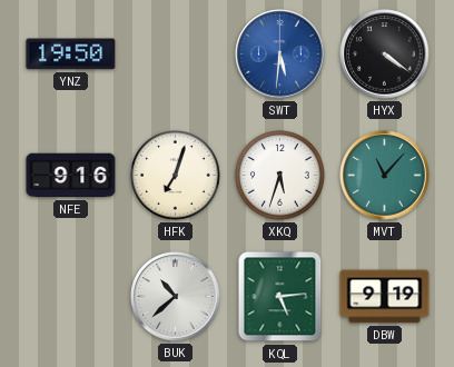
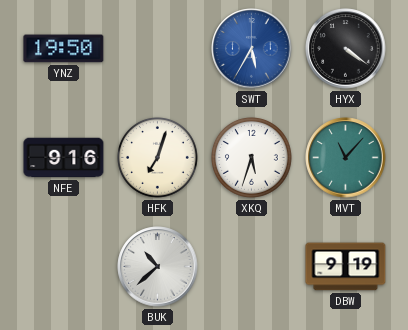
SWT: 5:31 -> 5:35
KQL: 5:14 -> none
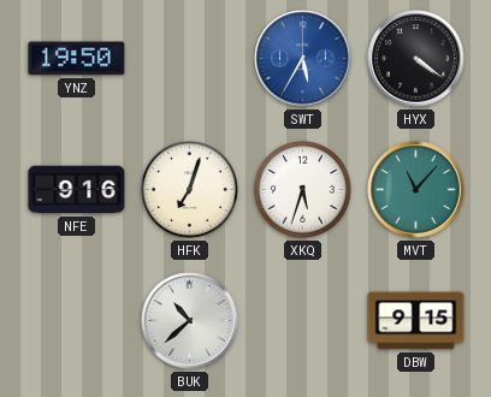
DBW: 9:19 -> 9:15
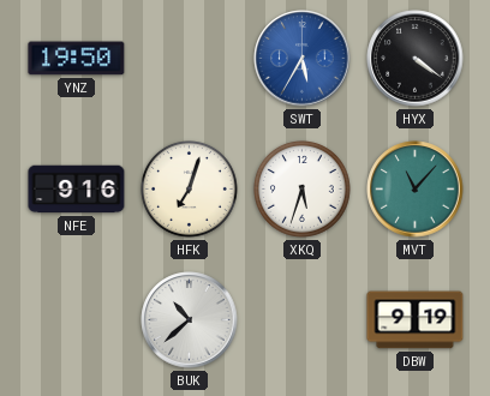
DBW: 9:15 -> 9:19
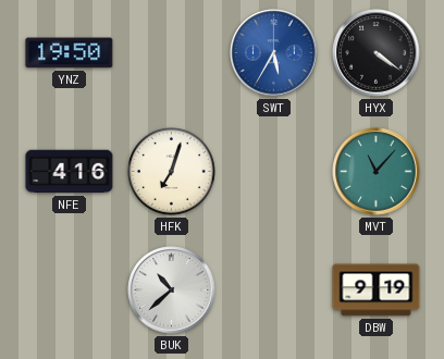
NFE: 9:16 -> 4:16
XKQ: 5:33 -> none
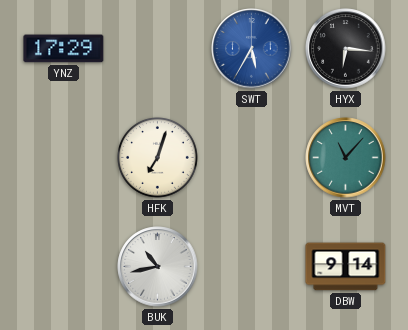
YNZ: 19:50 -> 17:29
HYX: 4:21 -> 6:16
NFE: 4:16 -> none
BUK: 10:38 -> 10:43
DBW: 9:19 -> 9:14
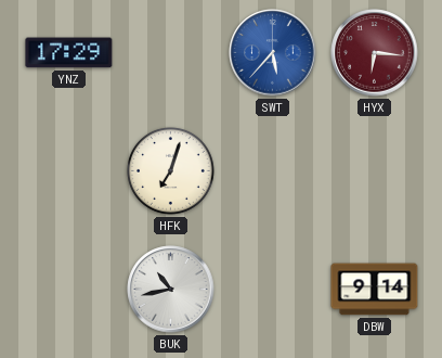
SWT: 5:35 -> 5:37
HYX dial: black -> burgundy
MVT: 11:07 -> none
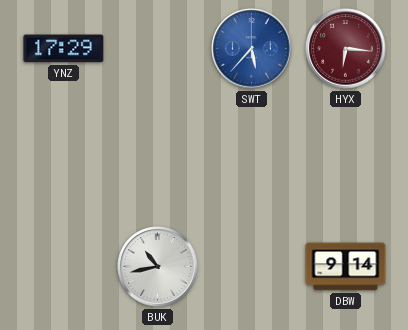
HFK: 7:03 -> none
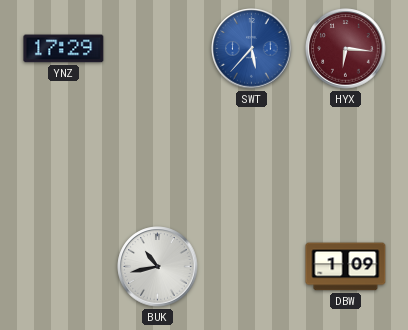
DBW: 9:14 -> 1:09
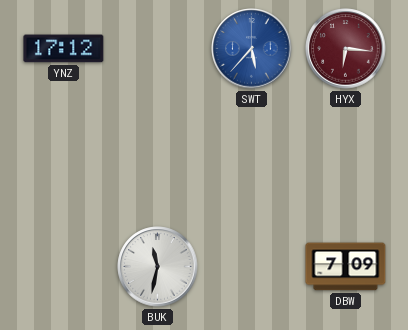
YNZ: 17:29 -> 17:12
BUK: 10:43 -> 11:32
DBW: 1:09 -> 7:09
